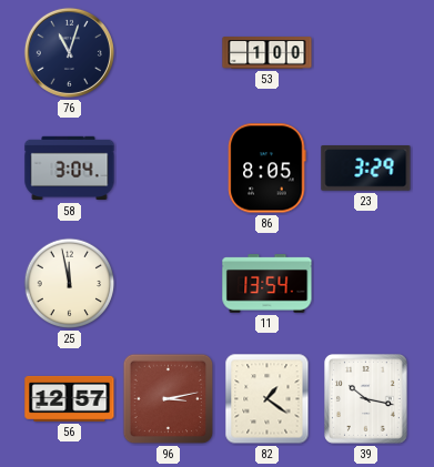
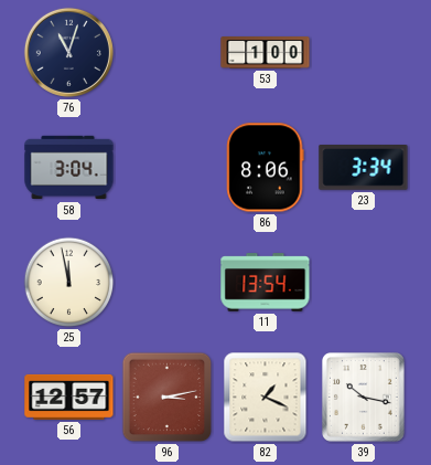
86: 8:05 -> 8:06
23: 3:29 -> 3:34
82: 1:21 -> 1:19
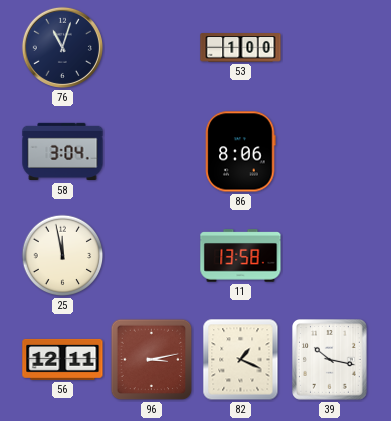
23: 3:34 -> none
11: 13:54 -> 13:58
56: 12:57 -> 12:11
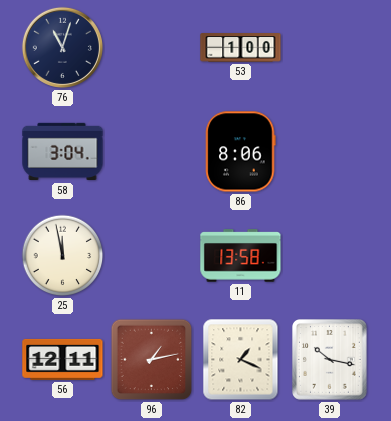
96: 3:13 -> 1:13
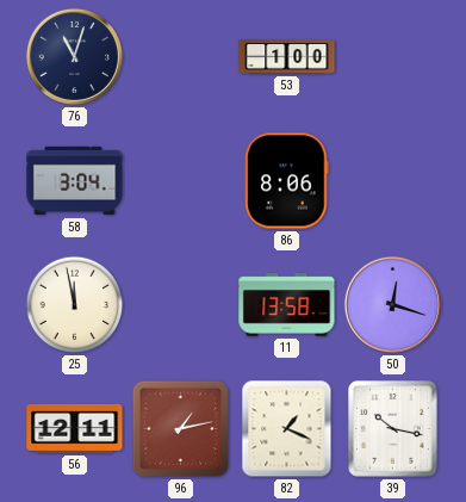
50: none -> 12:18
